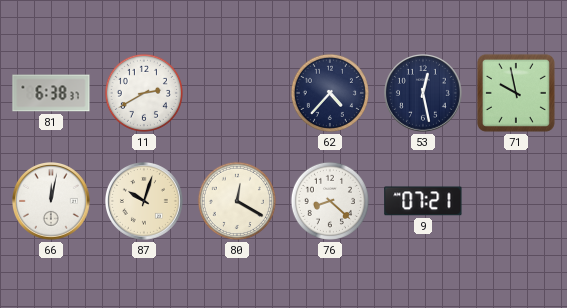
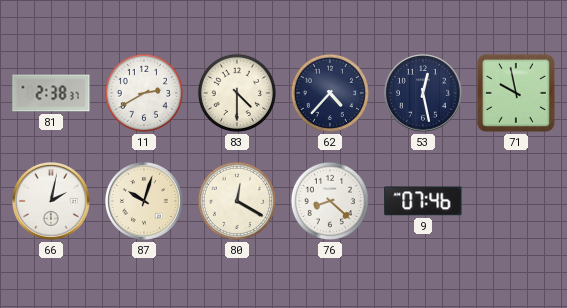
81: 6:38 -> 2:38
83: none -> 4:30
66: 12:02 -> 2:02
9: 07:21 -> 07:46
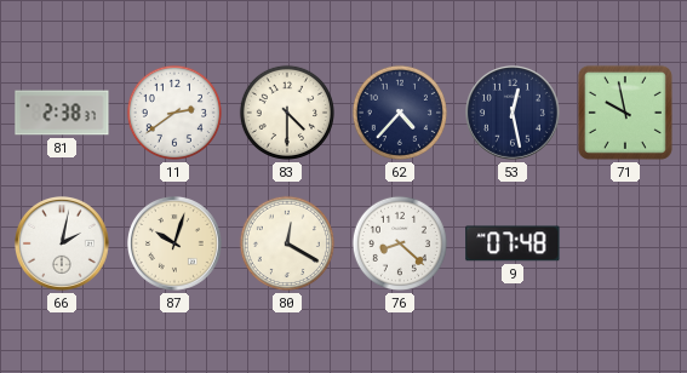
11: 2:40 -> 2:39
9: 07:46 -> 07:48
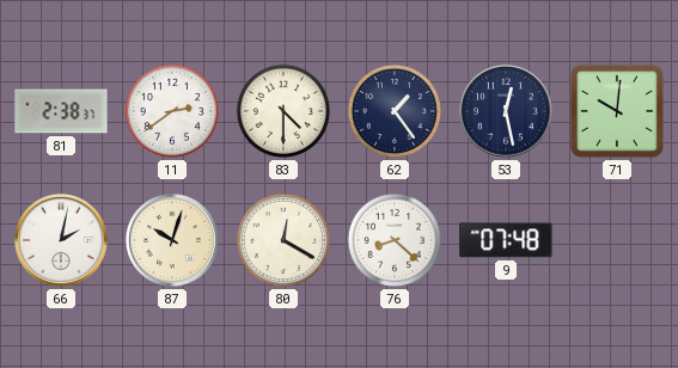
62: 4:37 -> 1:24
71: 9:58 -> 10:01
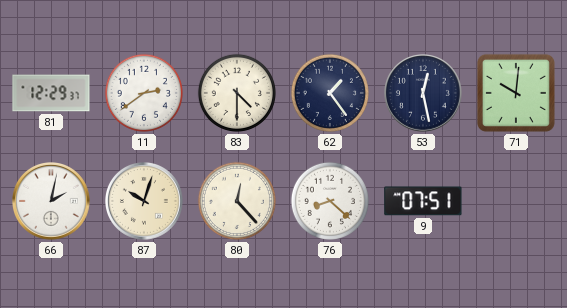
81: 2:38 -> 12:29
80: 12:20 -> 12:23
9: 07:48 -> 07:51
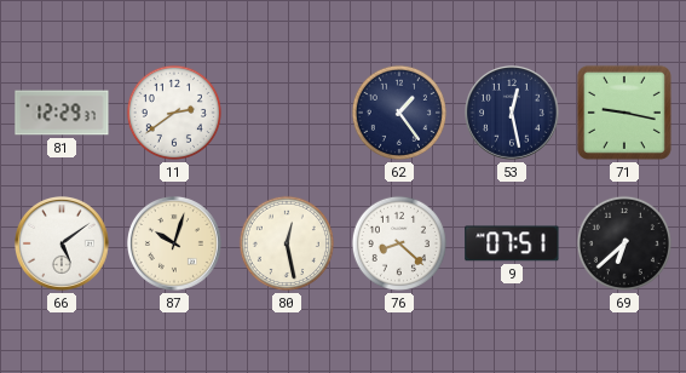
83: 4:30 -> none
71: 10:01 -> 9:17
66: 2:02 -> 5:09
80: 12:23 -> 12:28
69: none -> 6:38
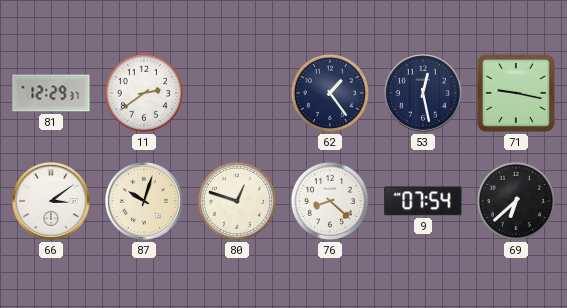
66: 5:09 -> 3:09
80: 12:28 -> 12:48
9: 07:51 -> 07:54
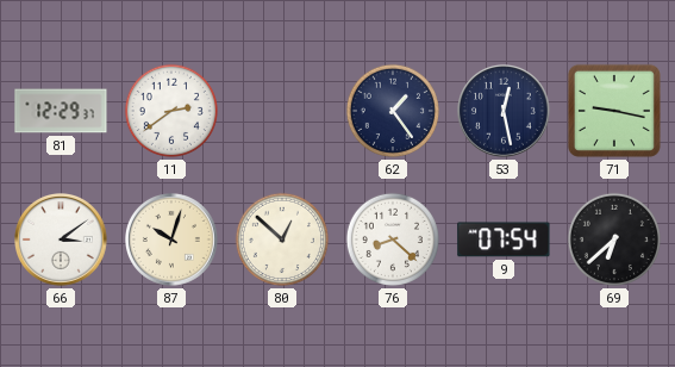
80: 12:48 -> 12:52
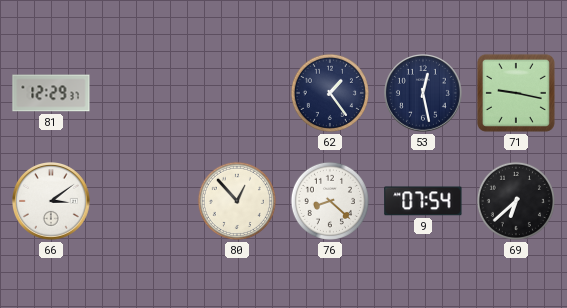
11: 2:39 -> none
87: 10:03 -> none
80: 12:52 -> 12:53
